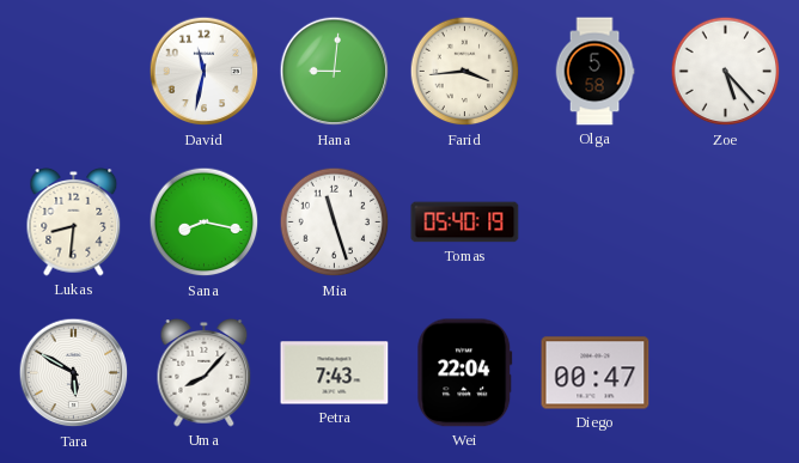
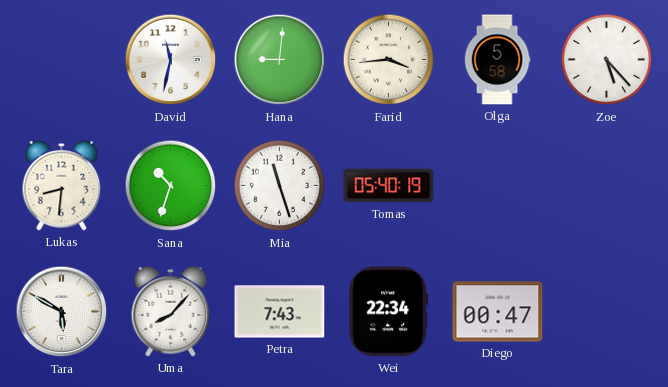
Sana: 8:17 -> 10:33
Wei: 22:04 -> 22:34
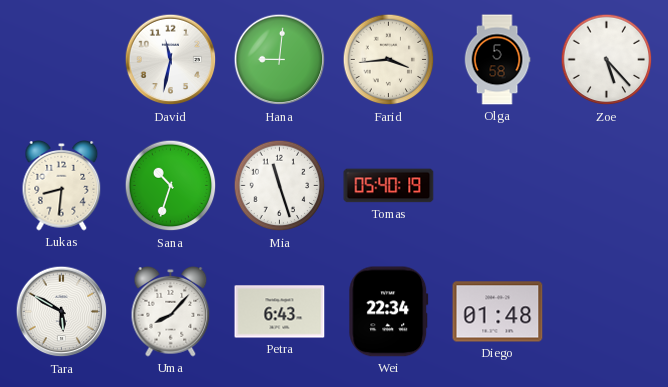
Petra: 7:43 -> 6:43
Diego: 00:47 -> 01:48
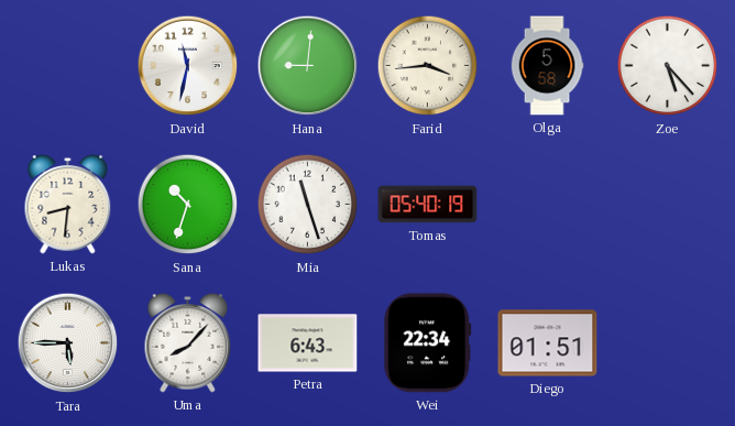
Tara: 5:50 -> 5:45
Diego: 01:48 -> 01:51
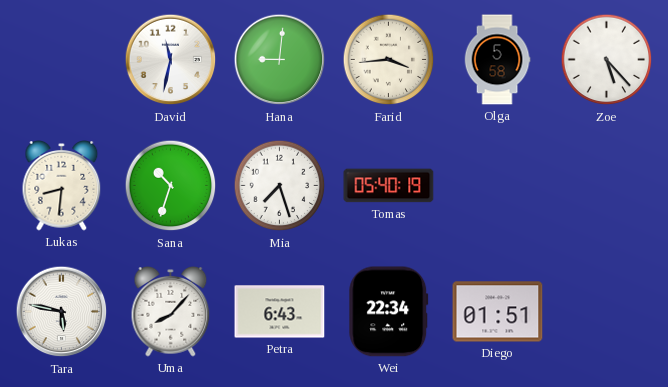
Mia: 11:27 -> 7:27
Tara: 5:45 -> 5:47
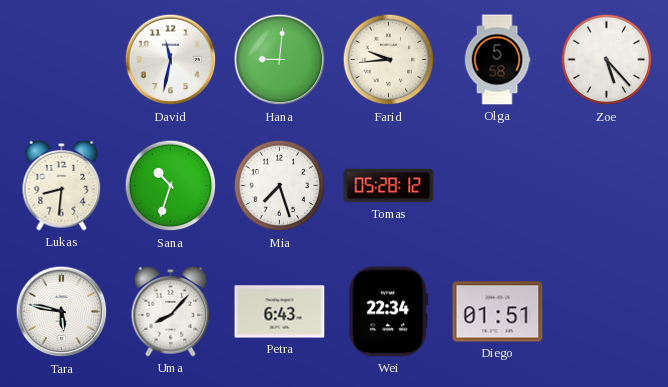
Farid: 3:44 -> 9:44
Tomas: 05:40 -> 05:28
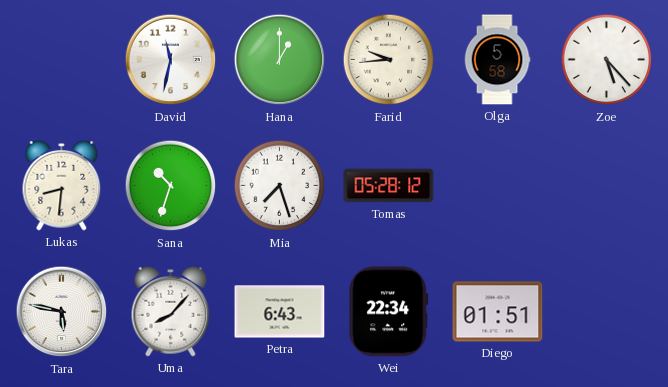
Hana: 9:01 -> 1:00
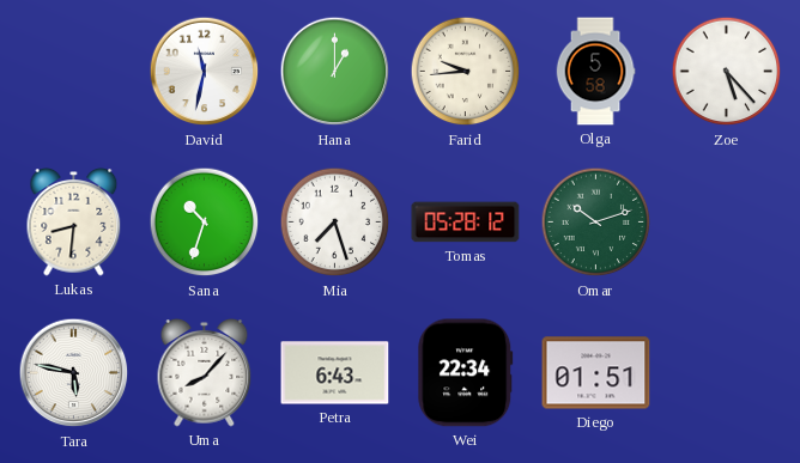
Omar: none -> 10:12
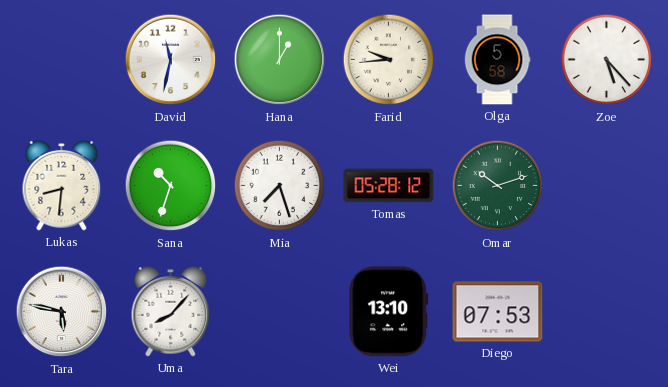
Petra: 6:43 -> none
Wei: 22:34 -> 13:10
Diego: 01:51 -> 07:53
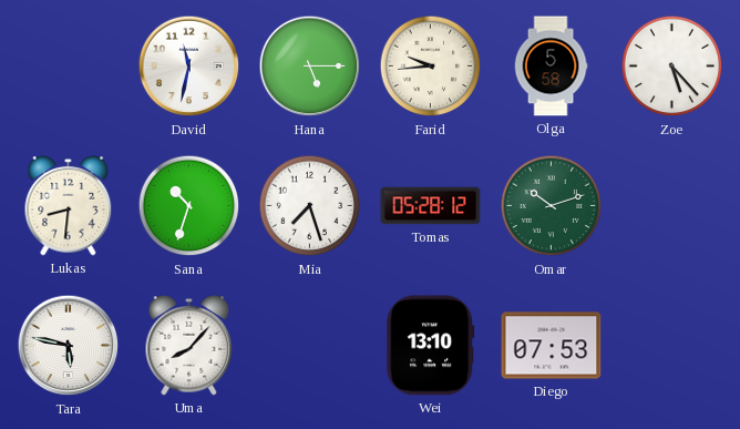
Hana: 1:00 -> 5:15
